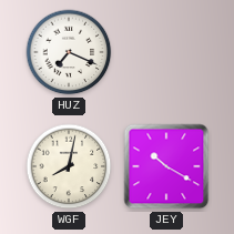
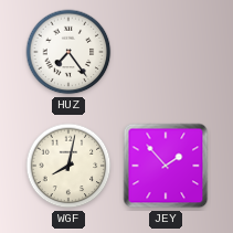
HUZ: 7:19 -> 7:24
JEY: 10:20 -> 1:53
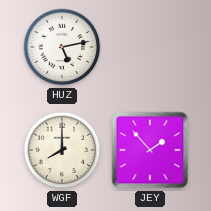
HUZ: 7:24 -> 5:13
WGF: 8:02 -> 8:00
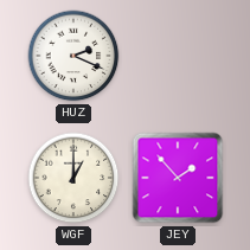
HUZ: 5:13 -> 2:19
WGF: 8:00 -> 1:00
